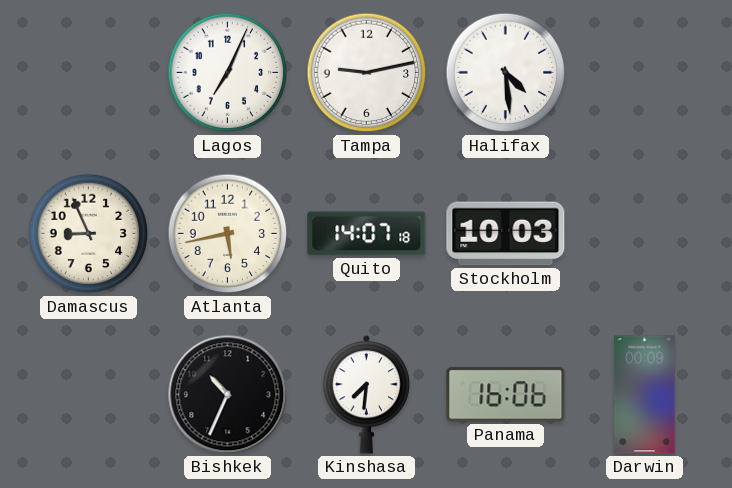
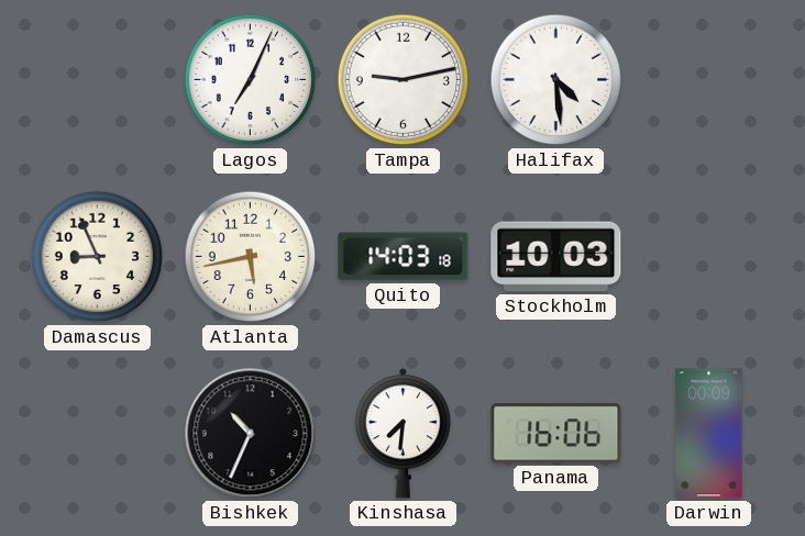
Quito: 14:07 -> 14:03
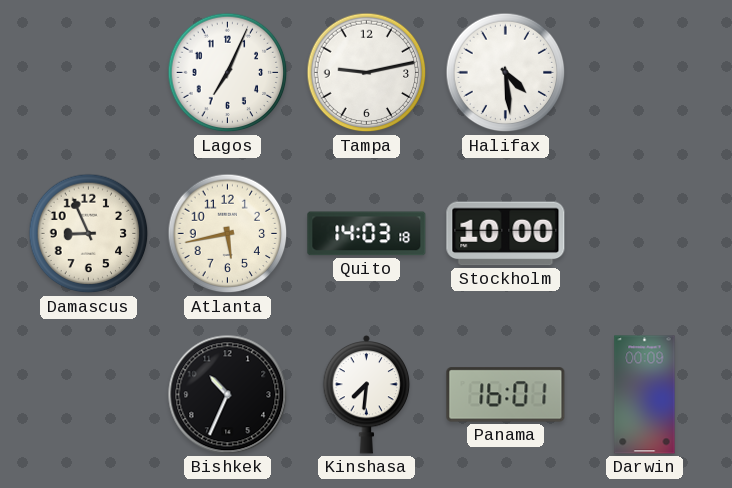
Stockholm: 10:03 -> 10:00
Panama: 16:06 -> 16:01
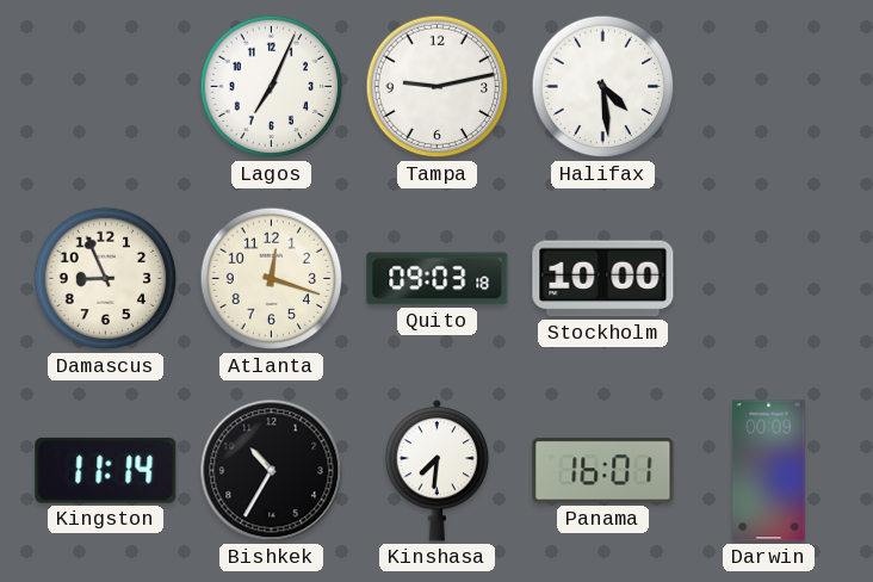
Atlanta: 5:43 -> 12:18
Quito: 14:03 -> 09:03
Kingston: none -> 11:14
Bishkek: 10:34 -> 10:35
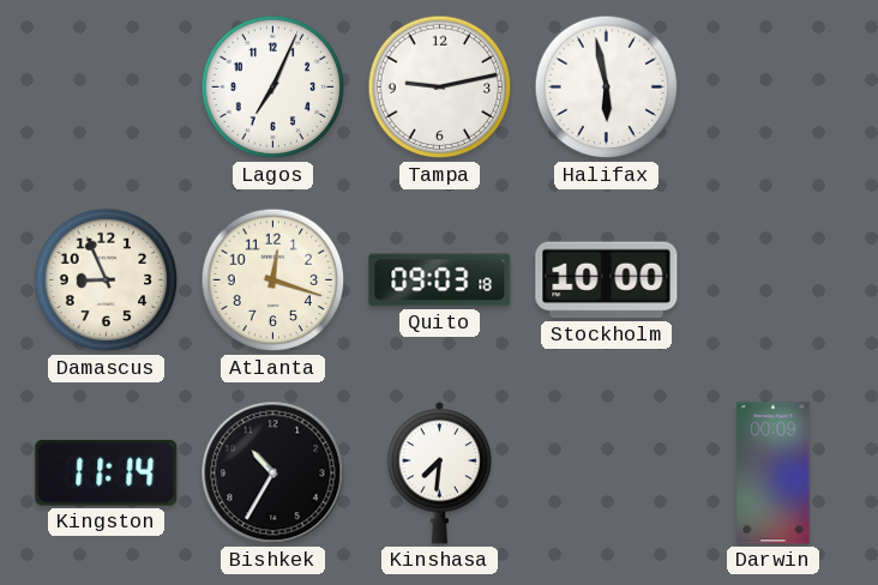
Halifax: 4:29 -> 5:58
Panama: 16:01 -> none
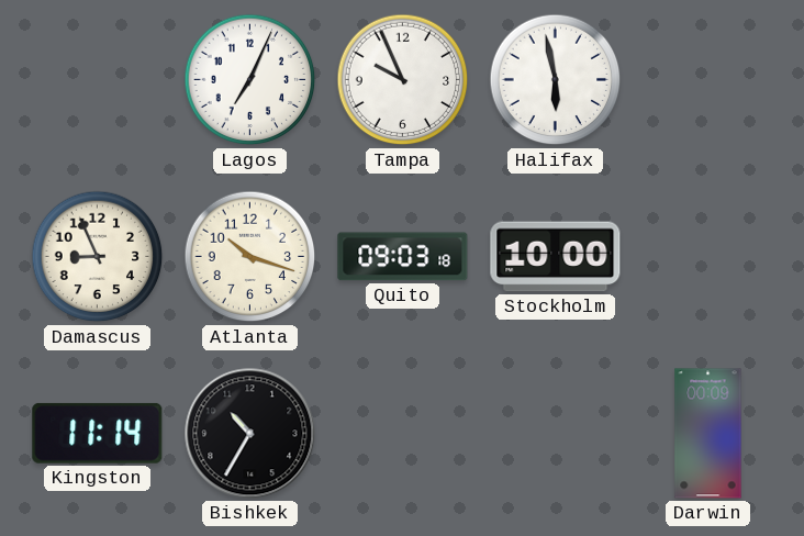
Tampa: 9:13 -> 9:56
Atlanta: 12:18 -> 10:18
Kinshasa: 7:31 -> none
